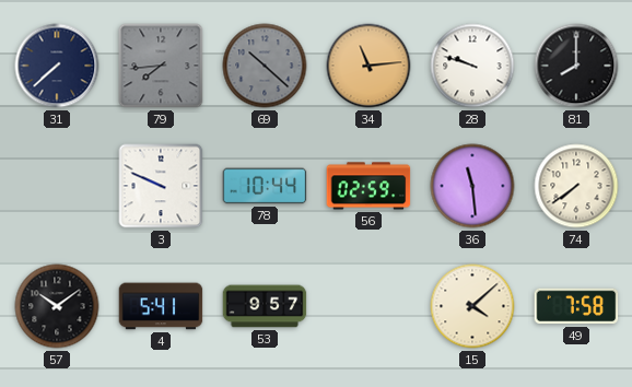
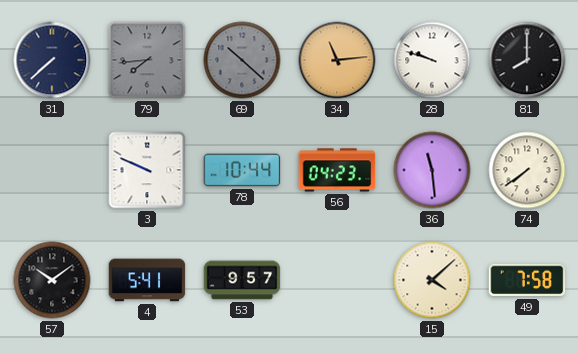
56: 02:59 -> 04:23
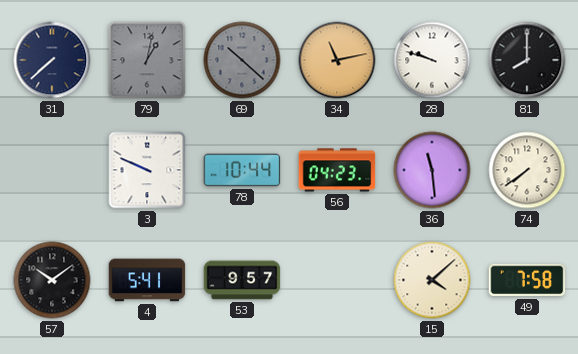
79: 7:44 -> 1:02
34: 11:14 -> 11:13
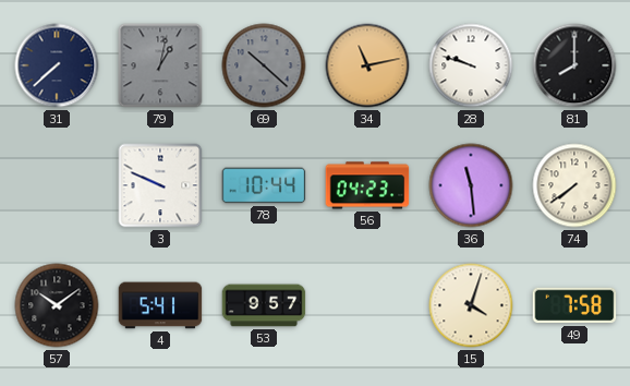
15: 4:08 -> 4:03
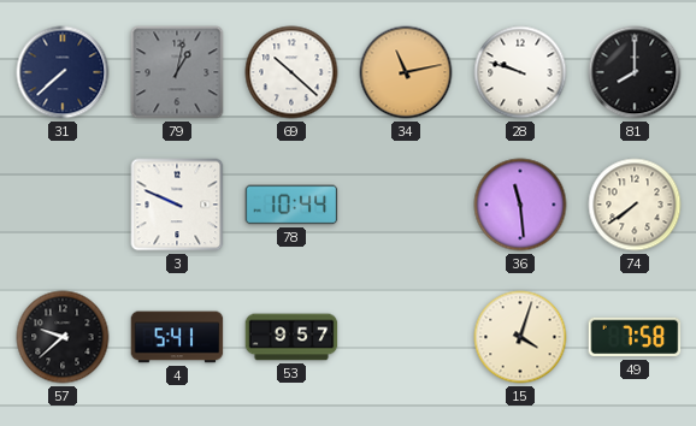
69 dial: grey -> white
56: 04:23 -> none
57: 10:09 -> 9:38
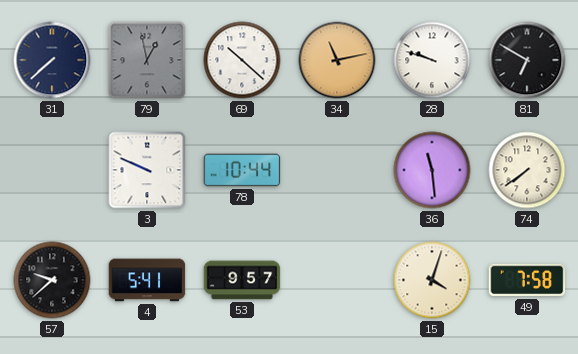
79: 1:02 -> 12:58
81: 8:00 -> 6:50
